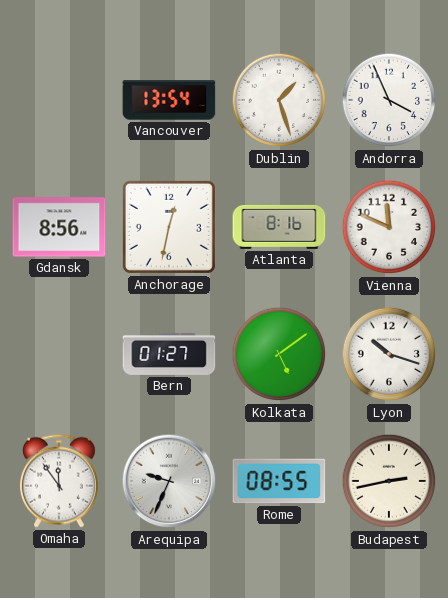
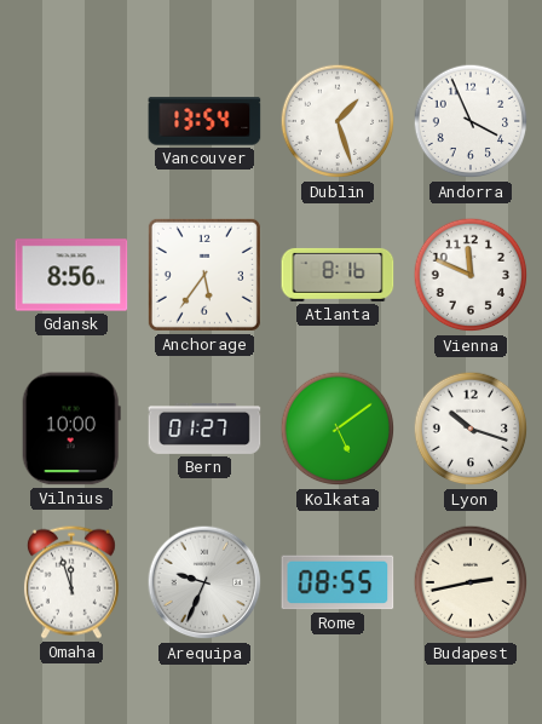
Anchorage: 12:32 -> 5:36
Vilnius: none -> 10:00
Omaha: 11:54 -> 11:57
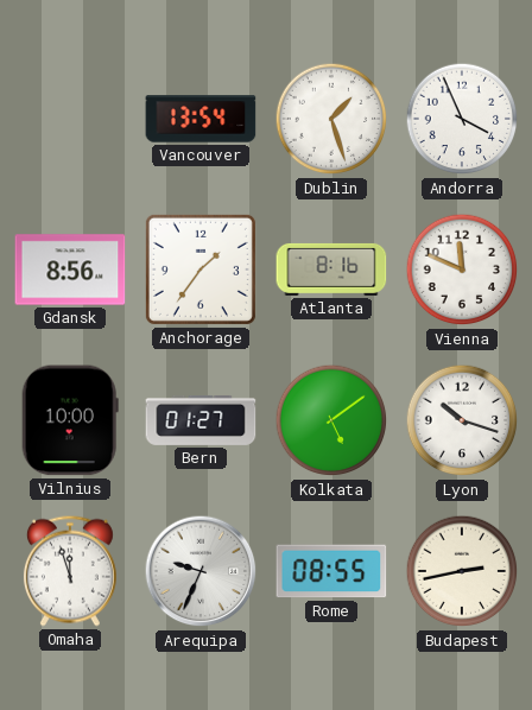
Anchorage: 5:36 -> 1:36
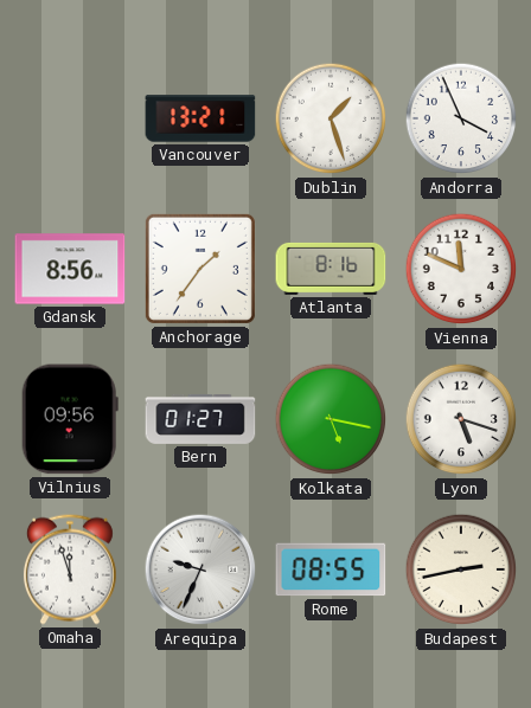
Vancouver: 13:54 -> 13:21
Vilnius: 10:00 -> 09:56
Kolkata: 5:09 -> 5:17
Lyon: 10:18 -> 5:18
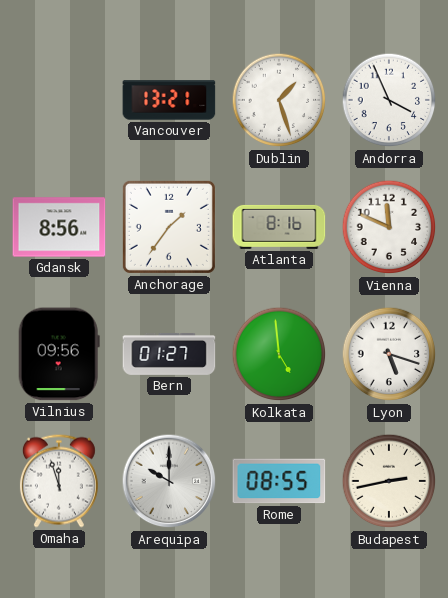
Kolkata: 5:17 -> 4:59
Arequipa: 9:34 -> 10:00
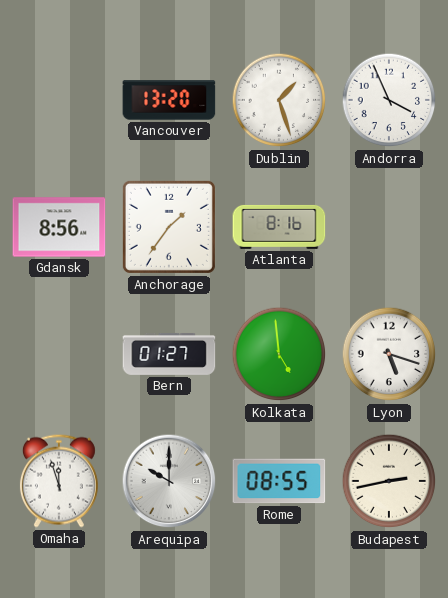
Vancouver: 13:21 -> 13:20
Vienna: 11:49 -> none
Vilnius: 09:56 -> none
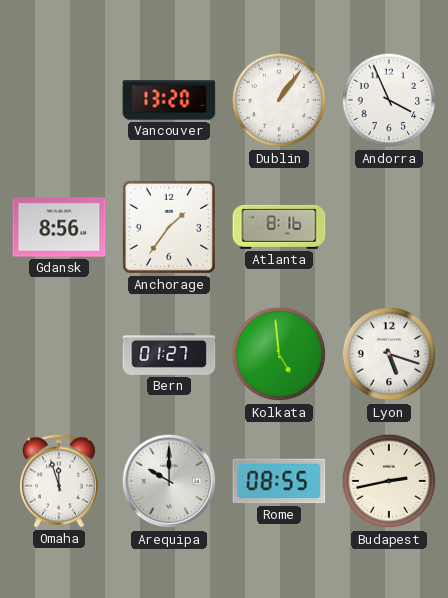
Dublin: 1:27 -> 1:06
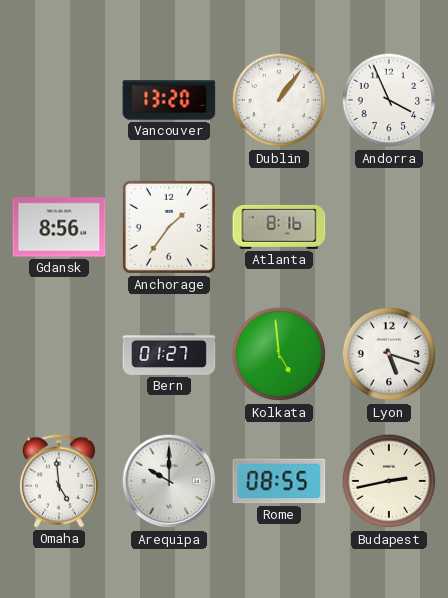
Omaha: 11:57 -> 4:59
